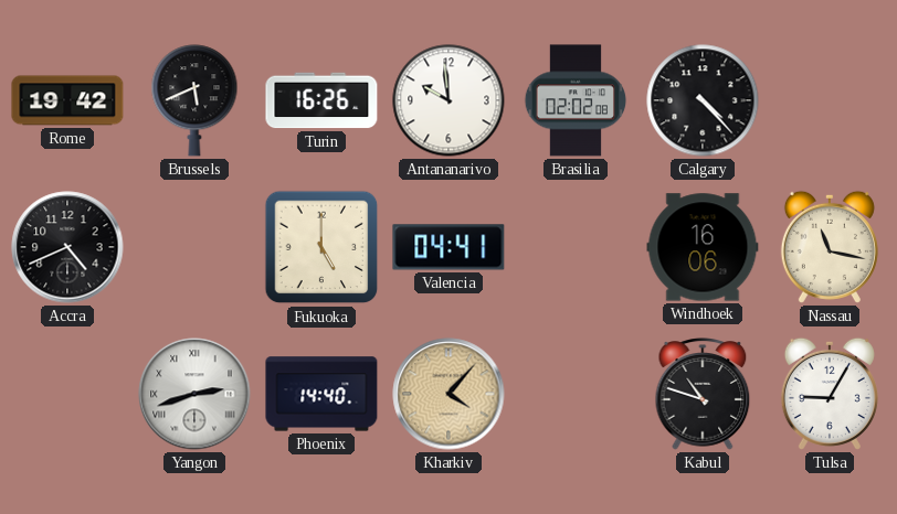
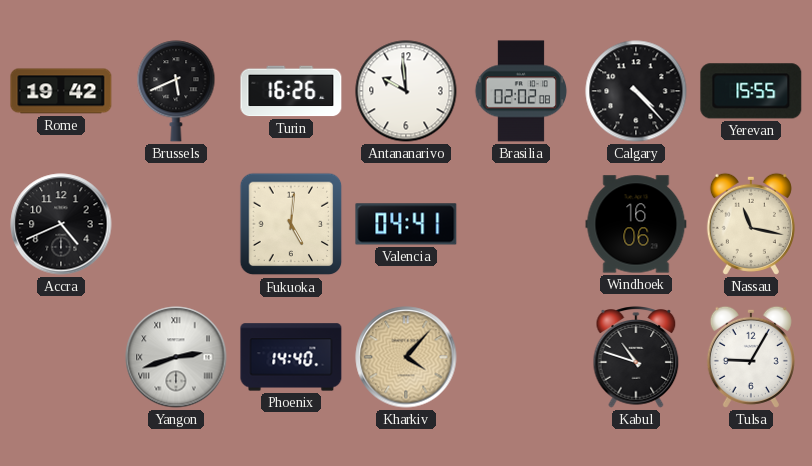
Yerevan: none -> 15:55
Fukuoka: 5:00 -> 5:01
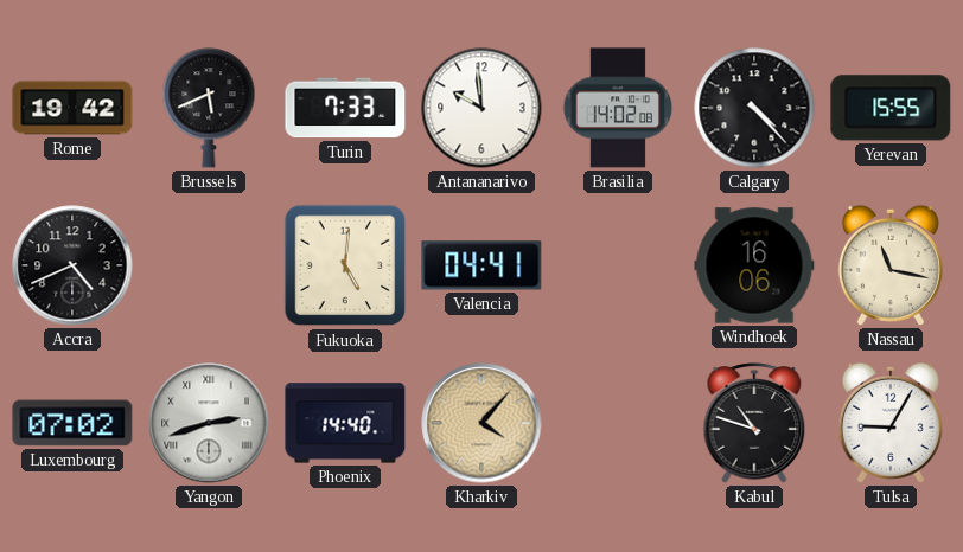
Turin: 16:26 -> 7:33
Brasilia: 02:02 -> 14:02
Luxembourg: none -> 07:02
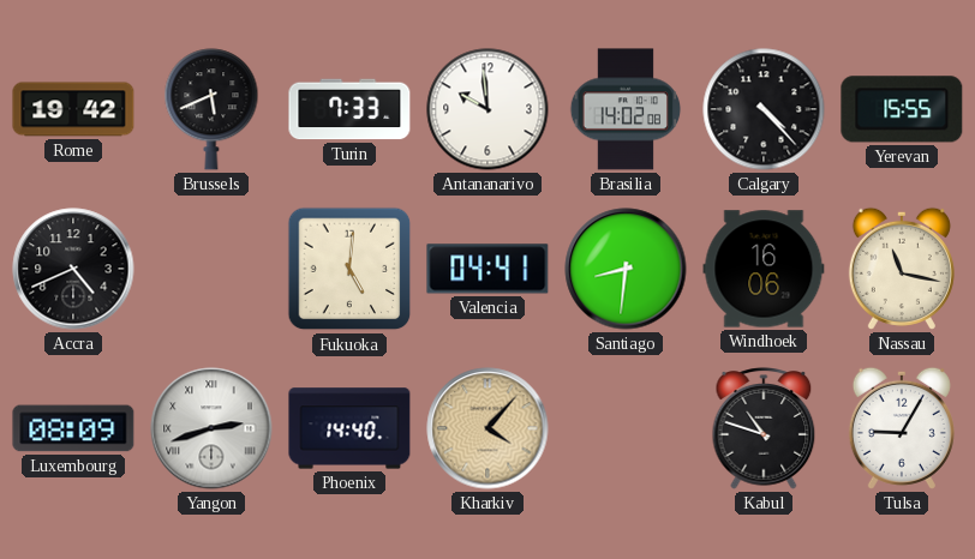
Santiago: none -> 8:31
Luxembourg: 07:02 -> 08:09
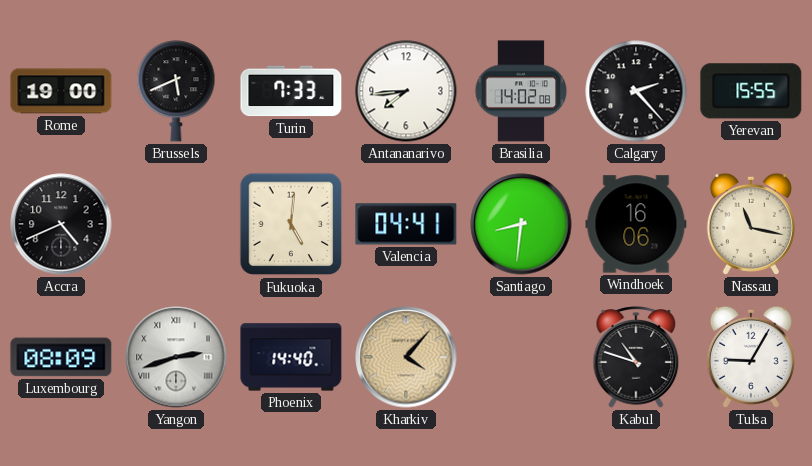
Rome: 19:42 -> 19:00
Antananarivo: 9:59 -> 7:44
Calgary: 4:23 -> 2:23
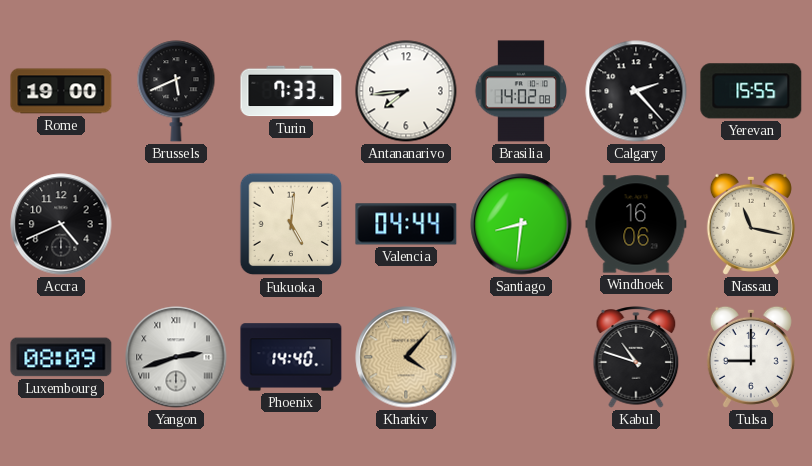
Valencia: 04:41 -> 04:44
Tulsa: 9:05 -> 9:00
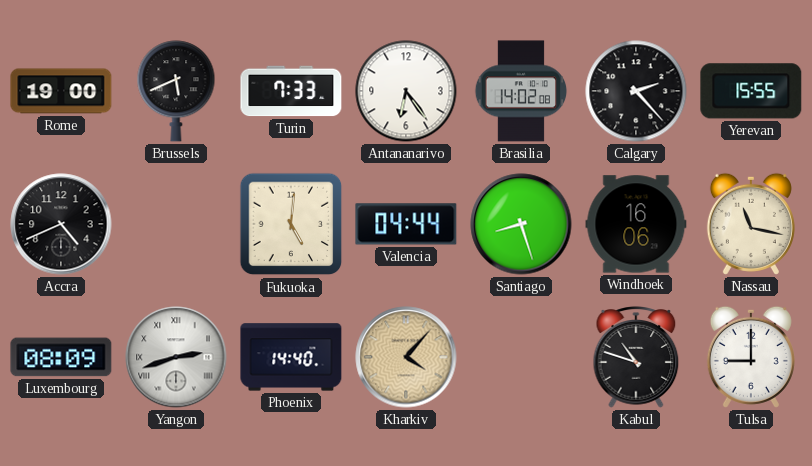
Antananarivo: 7:44 -> 6:24
Santiago: 8:31 -> 8:27
